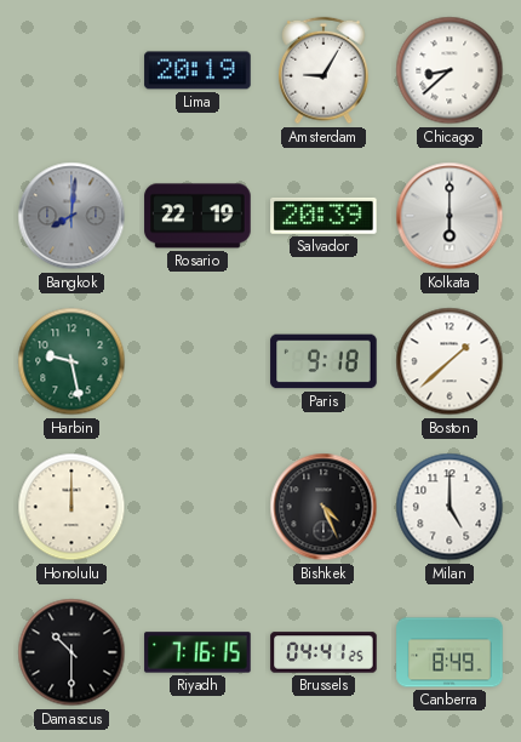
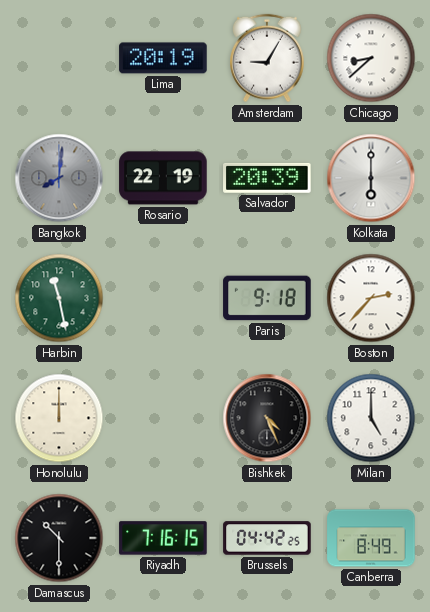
Harbin: 9:28 -> 11:28
Boston: 1:38 -> 2:37
Brussels: 04:41 -> 04:42
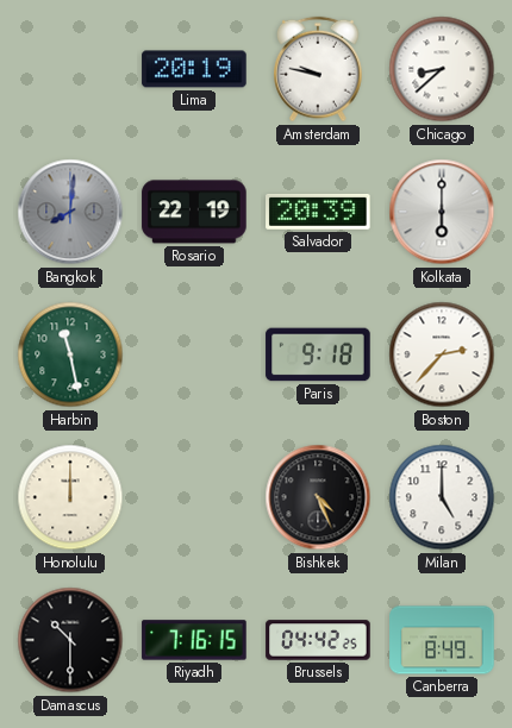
Amsterdam: 9:05 -> 9:47
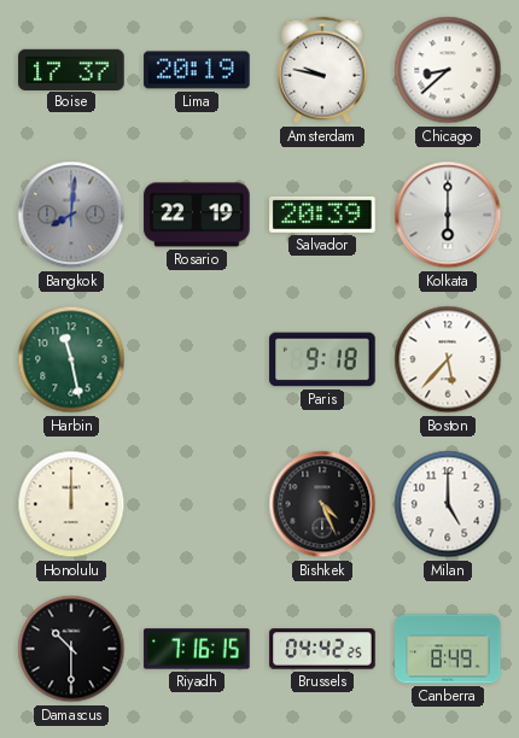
Boise: none -> 17:37
Boston: 2:37 -> 5:37
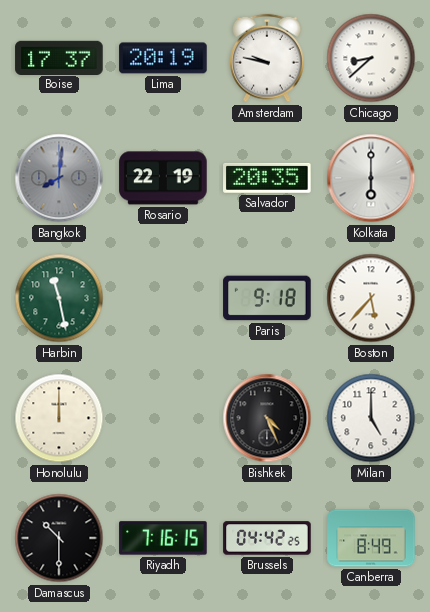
Salvador: 20:39 -> 20:35
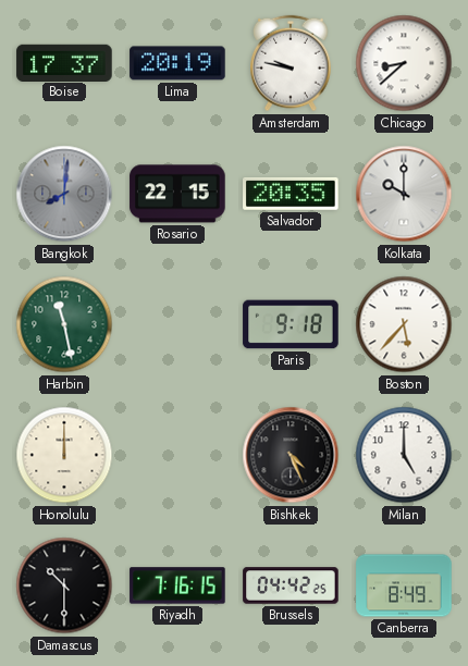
Rosario: 22:19 -> 22:15
Kolkata: 6:00 -> 10:00
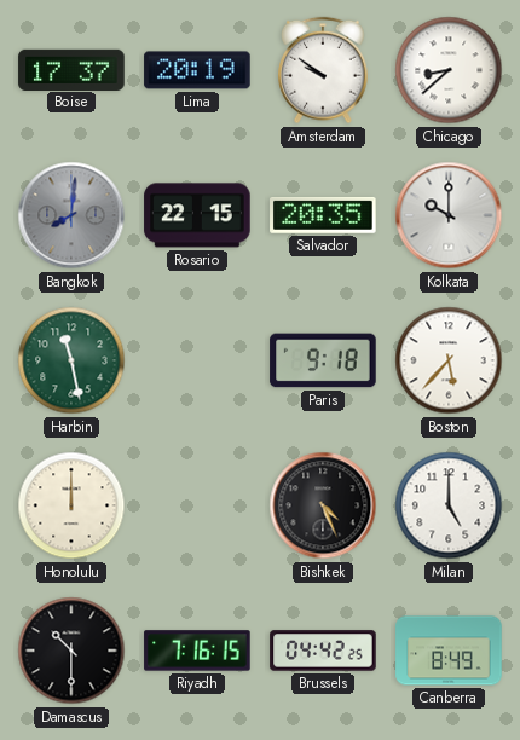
Amsterdam: 9:47 -> 9:51
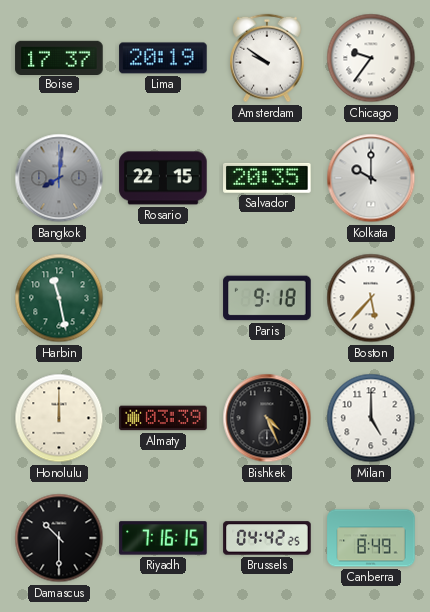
Chicago: 8:38 -> 9:36
Almaty: none -> 03:39
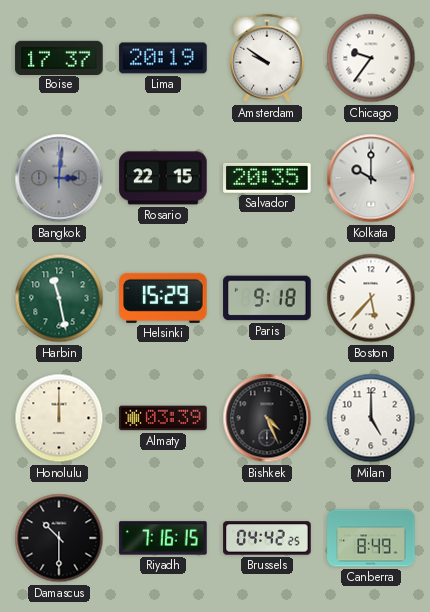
Bangkok: 8:01 -> 3:01
Helsinki: none -> 15:29
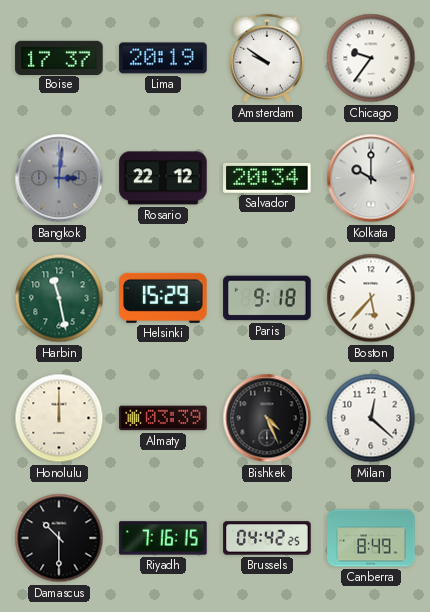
Rosario: 22:15 -> 22:12
Salvador: 20:35 -> 20:34
Milan: 5:00 -> 12:22
